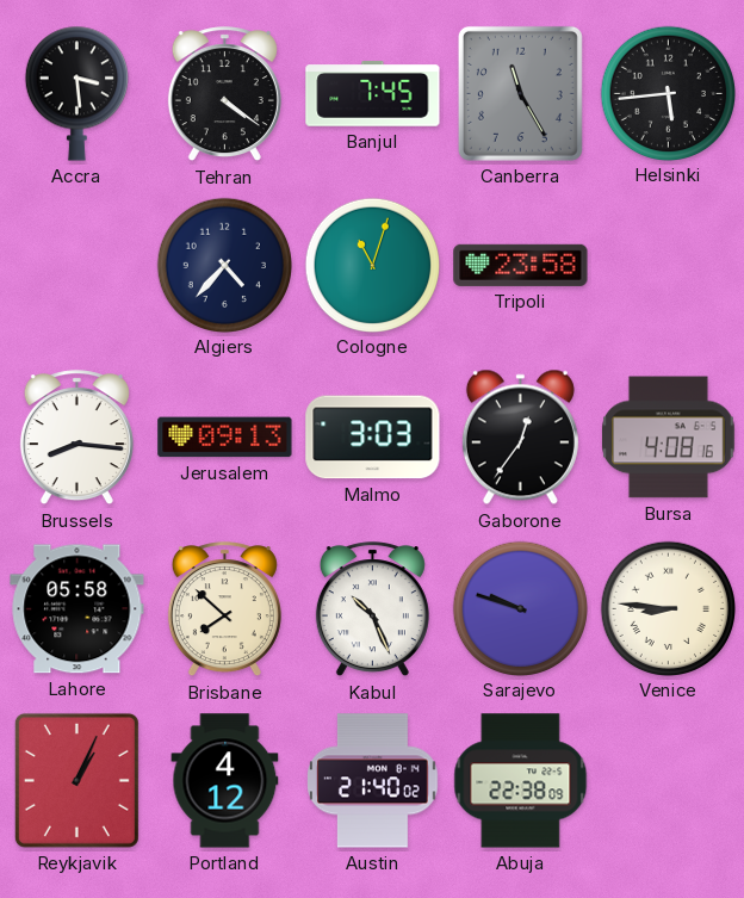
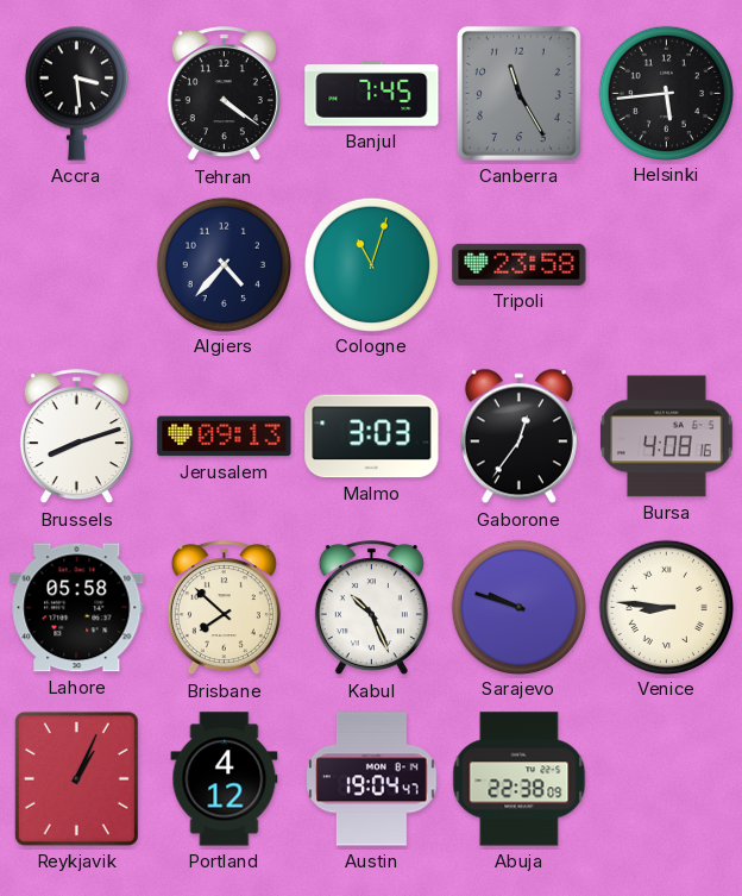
Brussels: 8:16 -> 8:12
Austin: 21:40 -> 19:04
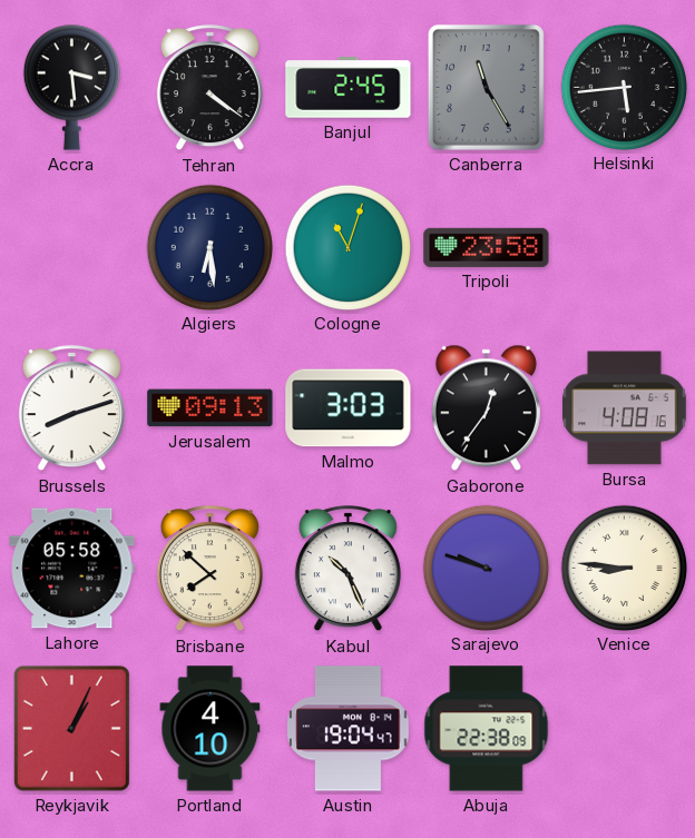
Banjul: 7:45 -> 2:45
Algiers: 4:37 -> 6:29
Portland: 4:12 -> 4:10
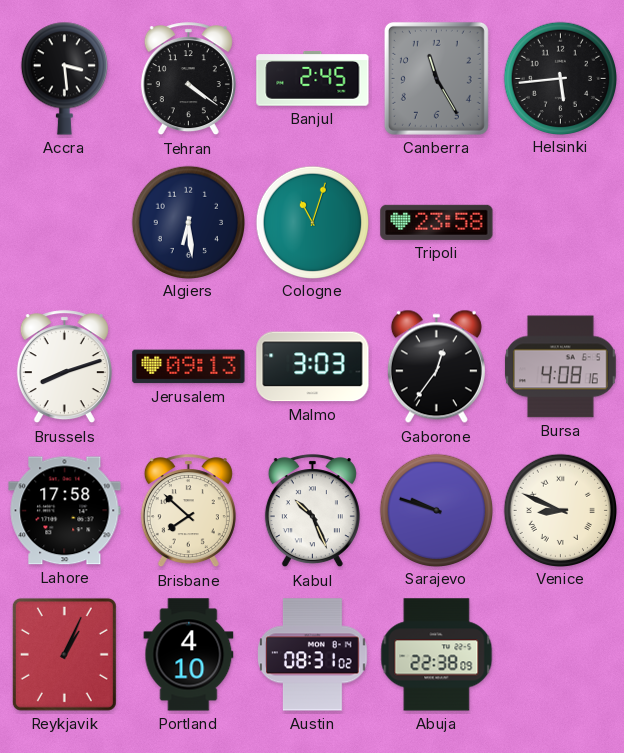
Lahore: 05:58 -> 17:58
Venice: 8:46 -> 8:49
Austin: 19:04 -> 08:31
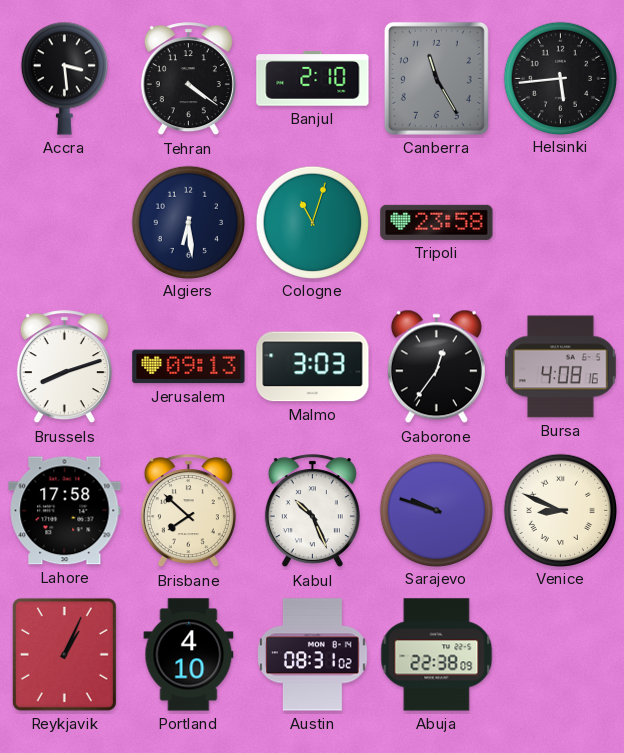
Banjul: 2:45 -> 2:10
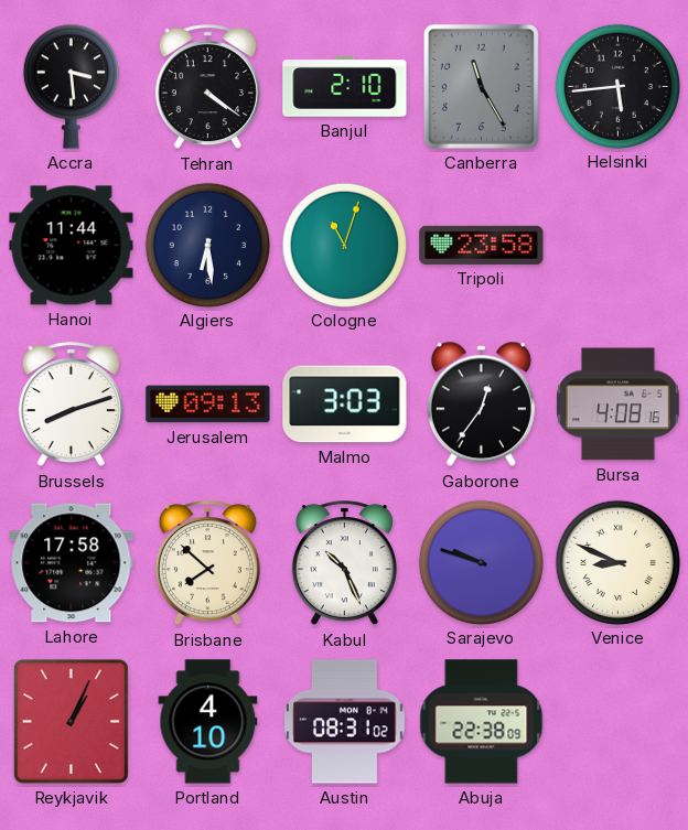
Hanoi: none -> 11:44
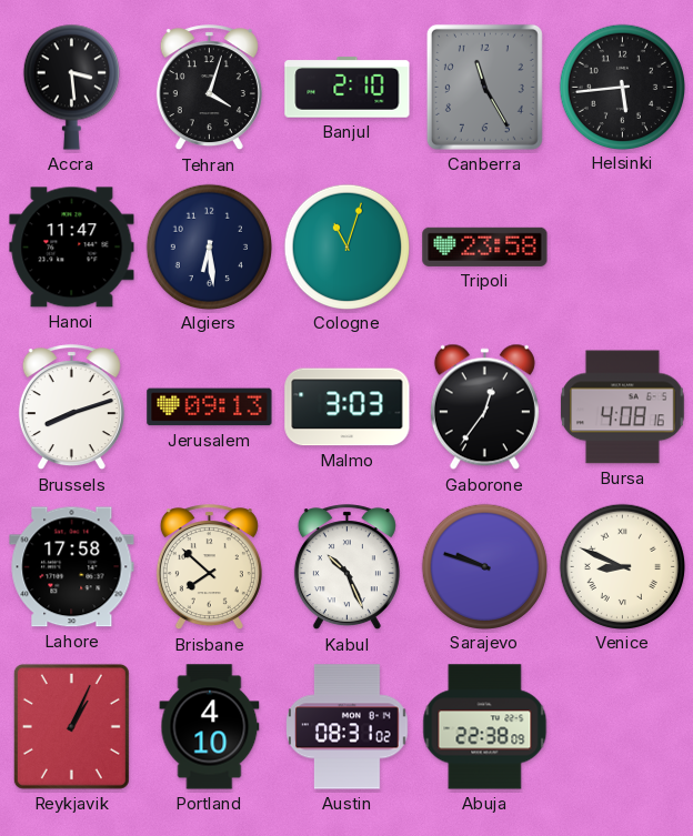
Tehran: 4:21 -> 4:03
Hanoi: 11:44 -> 11:47
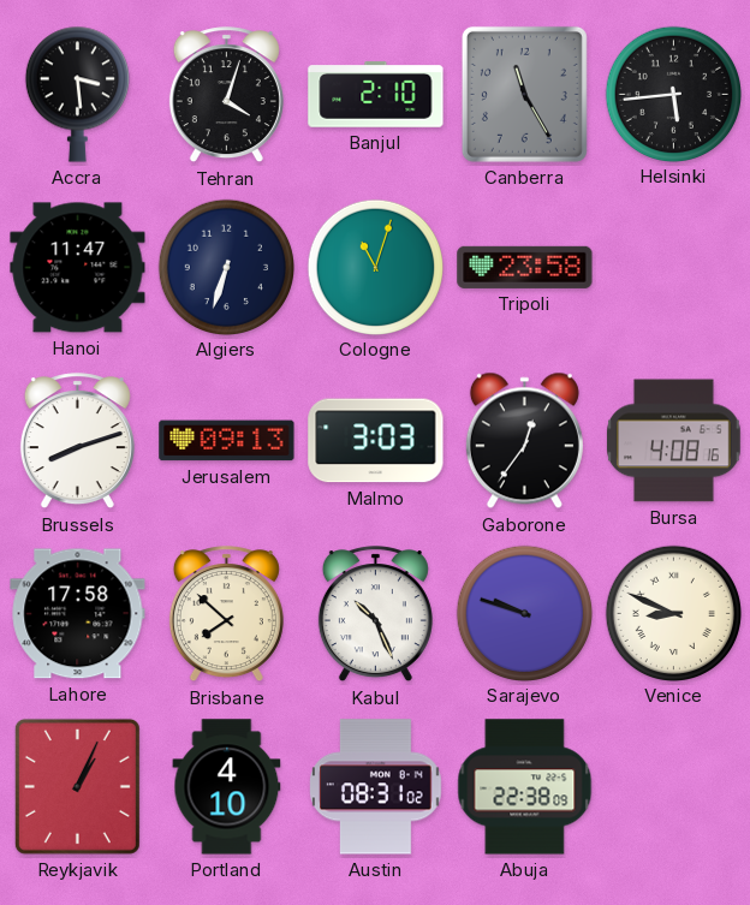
Algiers: 6:29 -> 6:33
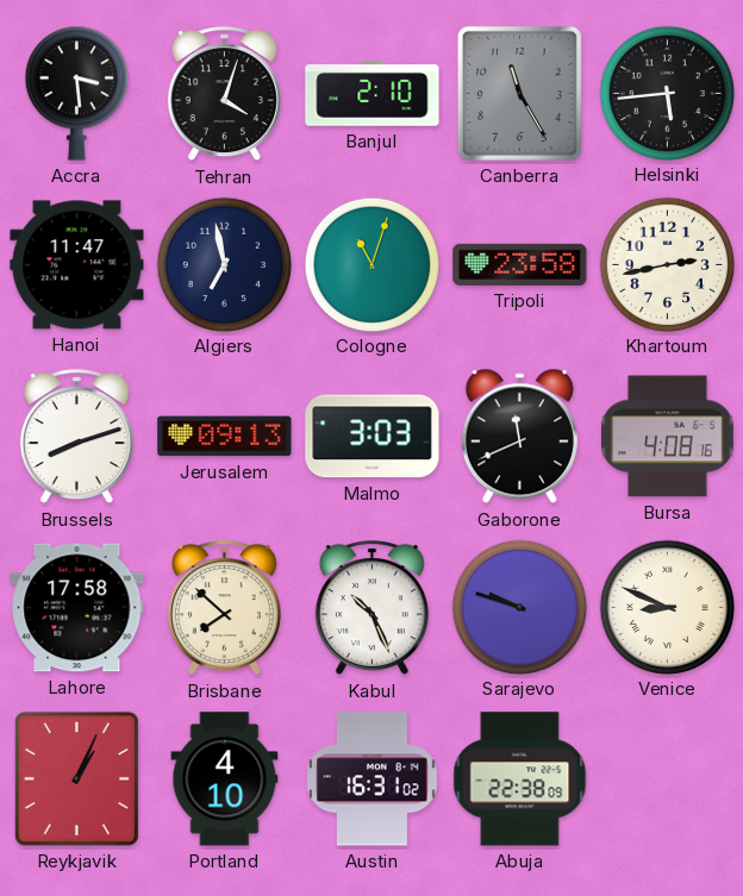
Algiers: 6:33 -> 6:58
Khartoum: none -> 2:43
Gaborone: 12:36 -> 11:41
Austin: 08:31 -> 16:31
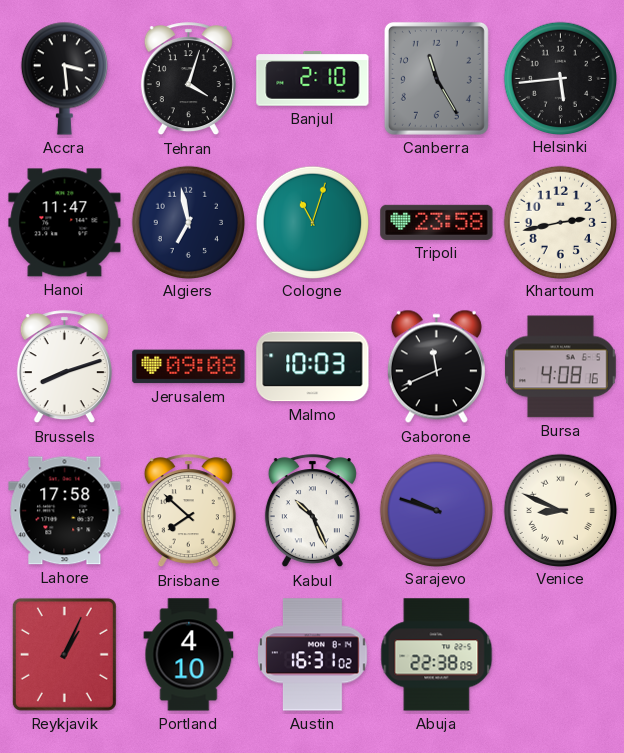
Jerusalem: 09:13 -> 09:08
Malmo: 3:03 -> 10:03
